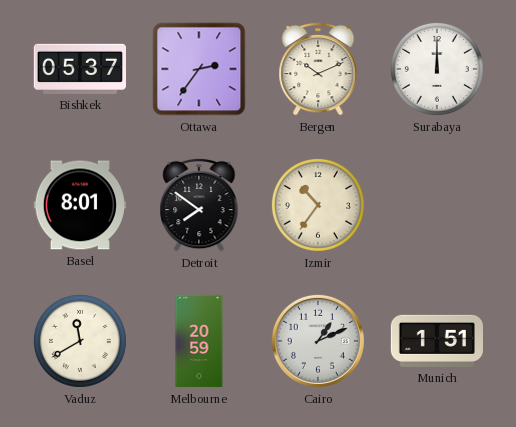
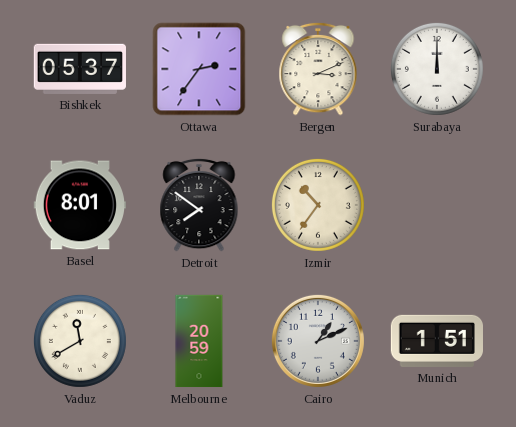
Bergen: 10:11 -> 3:11
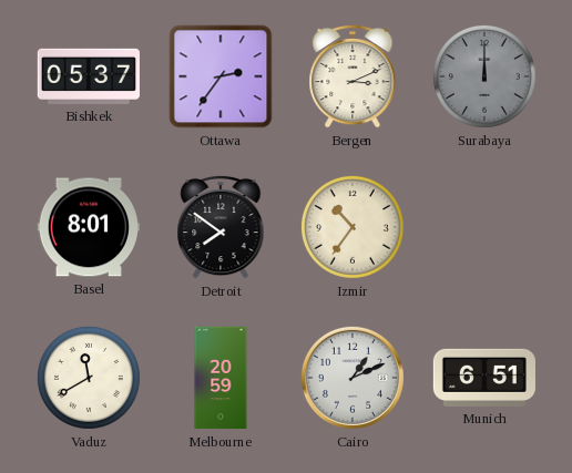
Surabaya dial: white -> grey
Munich: 1:51 -> 6:51
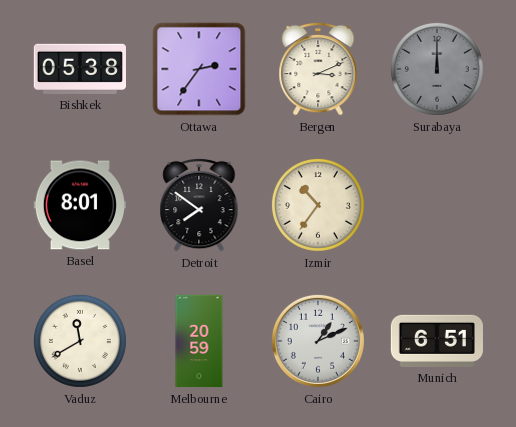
Bishkek: 05:37 -> 05:38
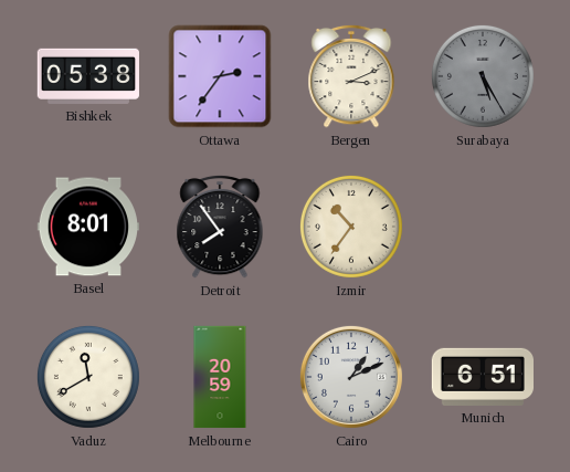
Surabaya: 12:00 -> 5:25
Detroit: 7:51 -> 7:54
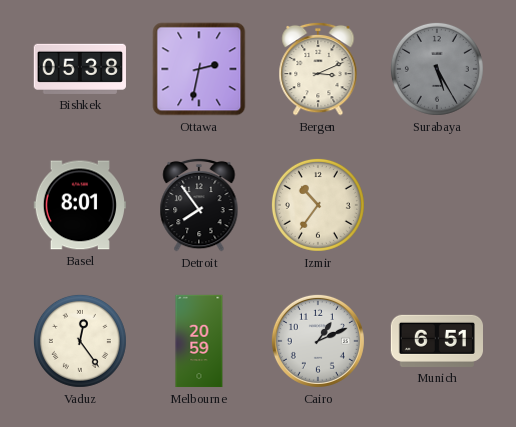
Ottawa: 2:36 -> 2:32
Vaduz: 11:40 -> 12:24
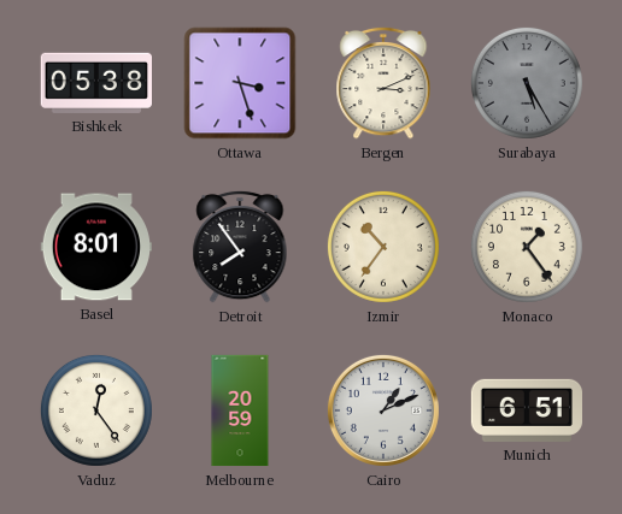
Ottawa: 2:32 -> 3:27
Monaco: none -> 1:24
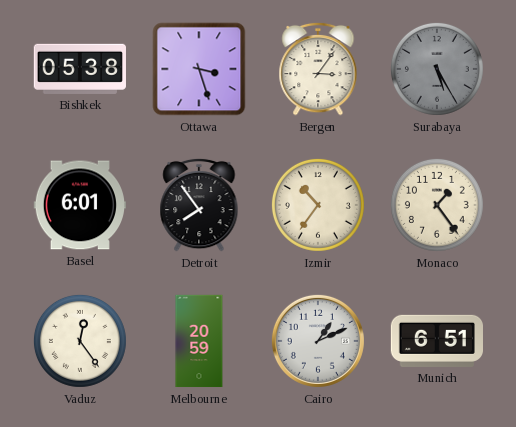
Bergen: 3:11 -> 3:06
Basel: 8:01 -> 6:01
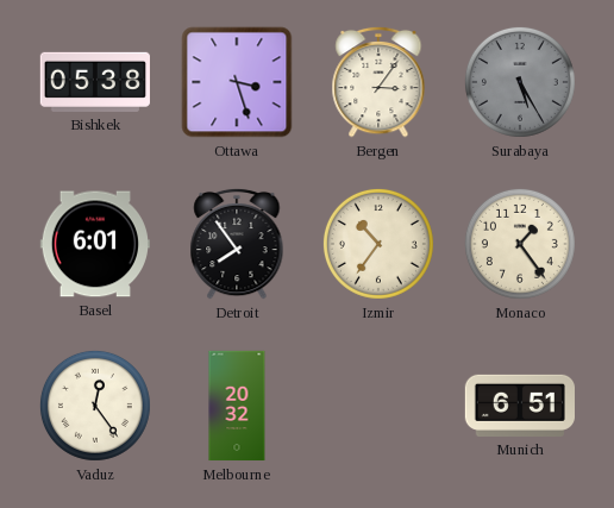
Melbourne: 20:59 -> 20:32
Cairo: 1:11 -> none
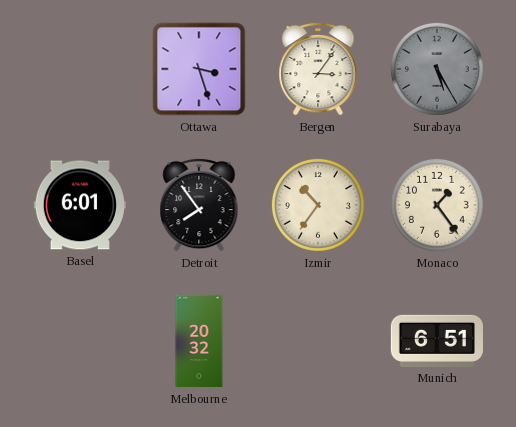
Bishkek: 05:38 -> none
Vaduz: 12:24 -> none
